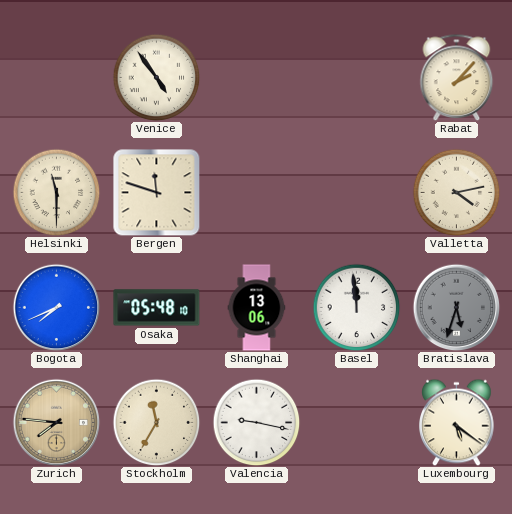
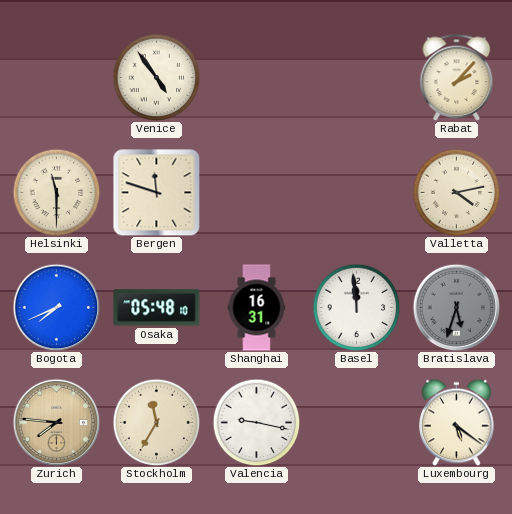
Shanghai: 13:06 -> 16:31
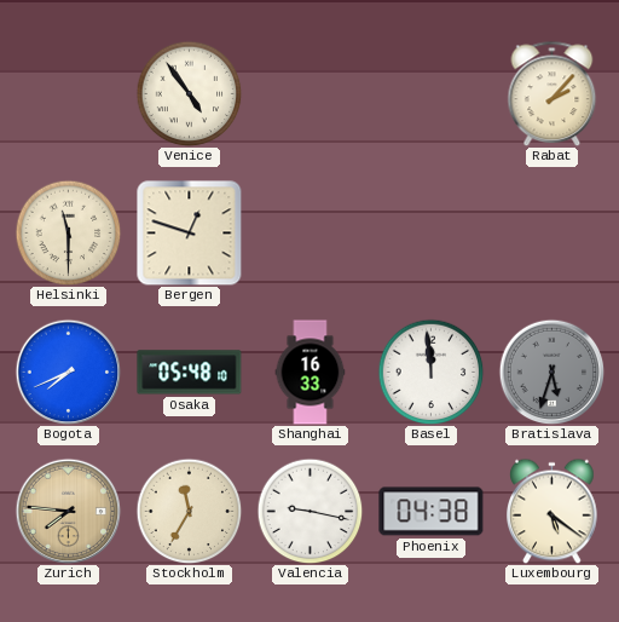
Bergen: 11:48 -> 12:48
Valletta: 4:13 -> none
Shanghai: 16:31 -> 16:33
Phoenix: none -> 04:38
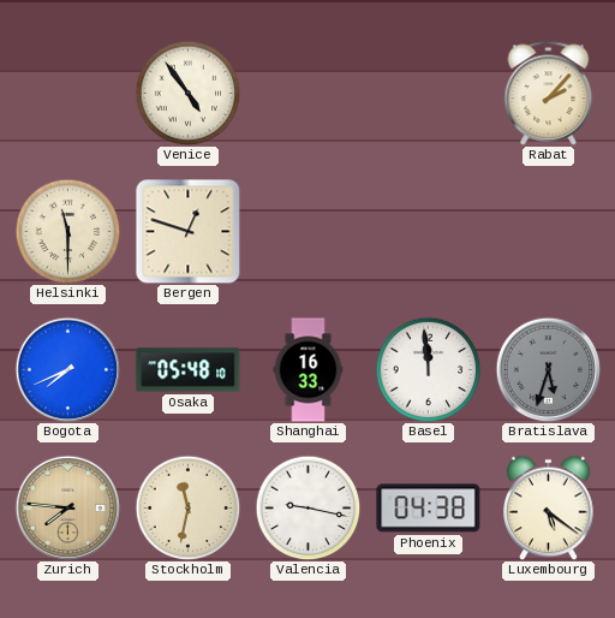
Stockholm: 11:35 -> 11:32
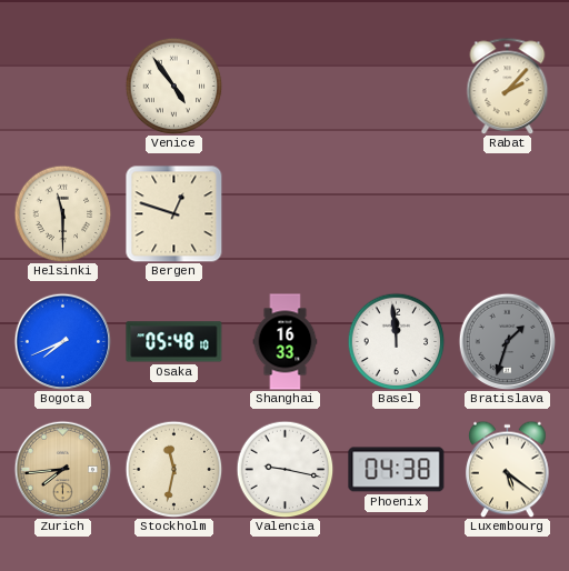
Bratislava: 5:33 -> 1:33
Zurich: 7:46 -> 7:44
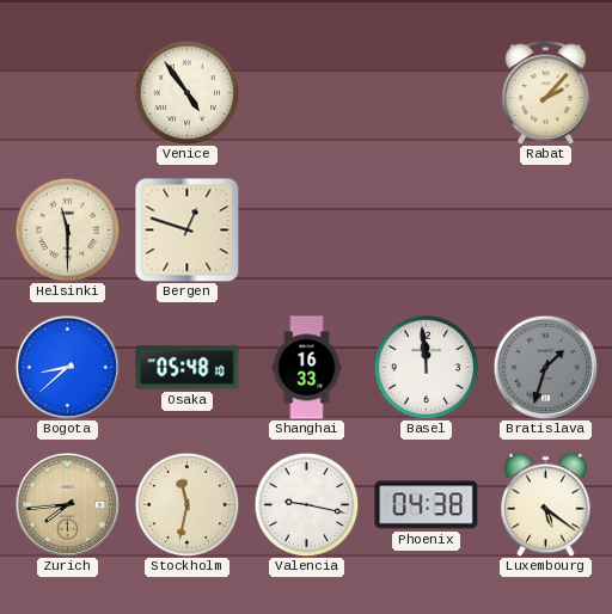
Bogota: 7:41 -> 8:38
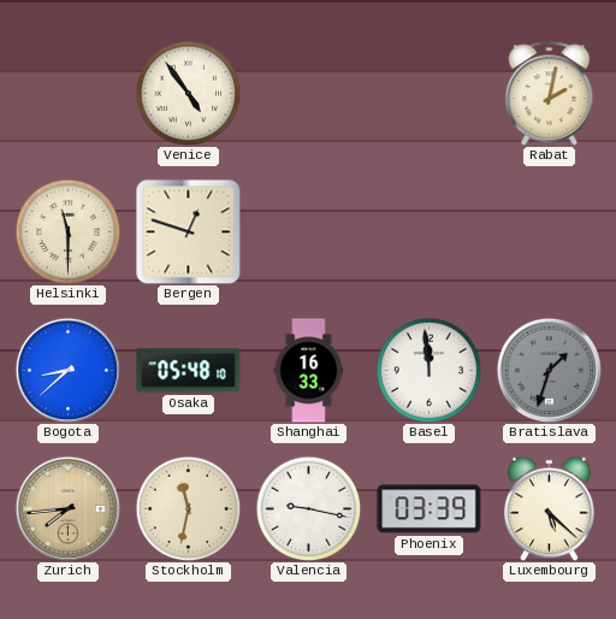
Rabat: 2:07 -> 2:02
Phoenix: 04:38 -> 03:39
Luxembourg: 5:21 -> 5:22
